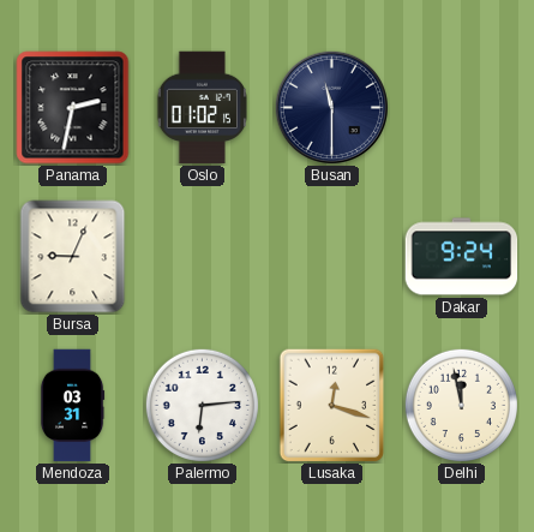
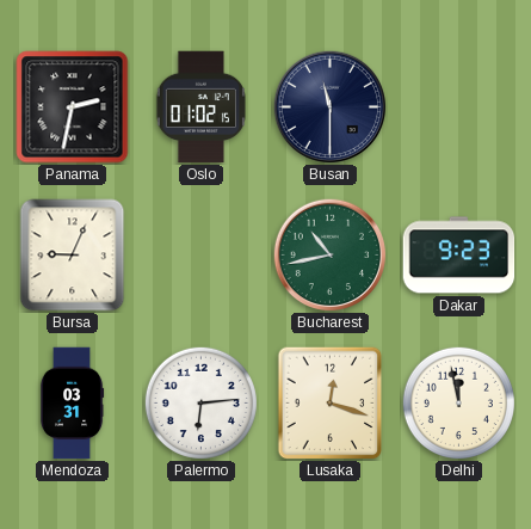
Bucharest: none -> 10:43
Dakar: 9:24 -> 9:23
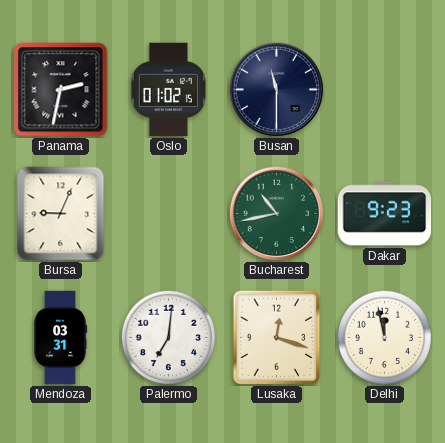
Palermo: 6:14 -> 7:01
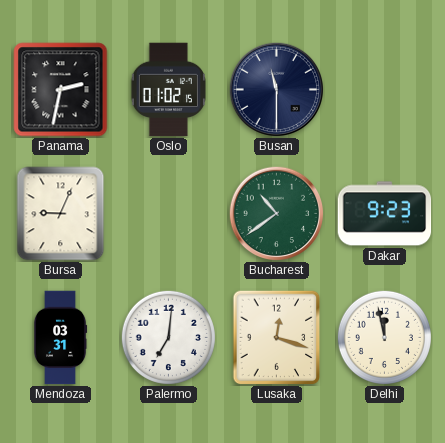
Bucharest: 10:43 -> 10:39
